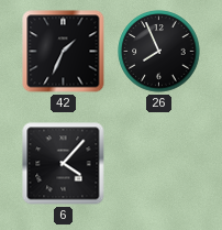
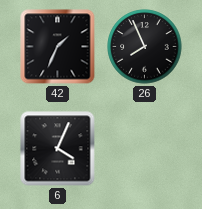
6: 4:07 -> 4:04
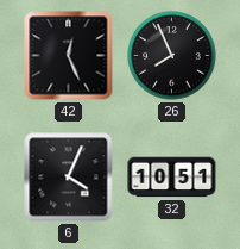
42: 1:34 -> 12:26
32: none -> 10:51
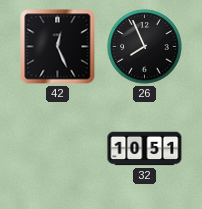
6: 4:04 -> none
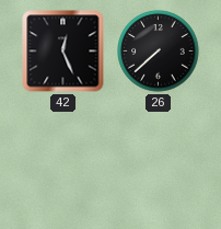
26: 7:56 -> 7:38
32: 10:51 -> none
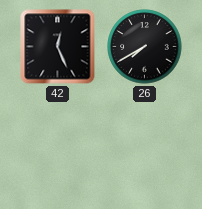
26: 7:38 -> 7:40
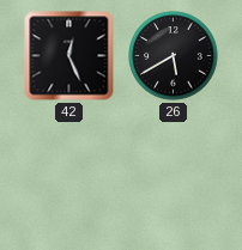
26: 7:40 -> 5:40
